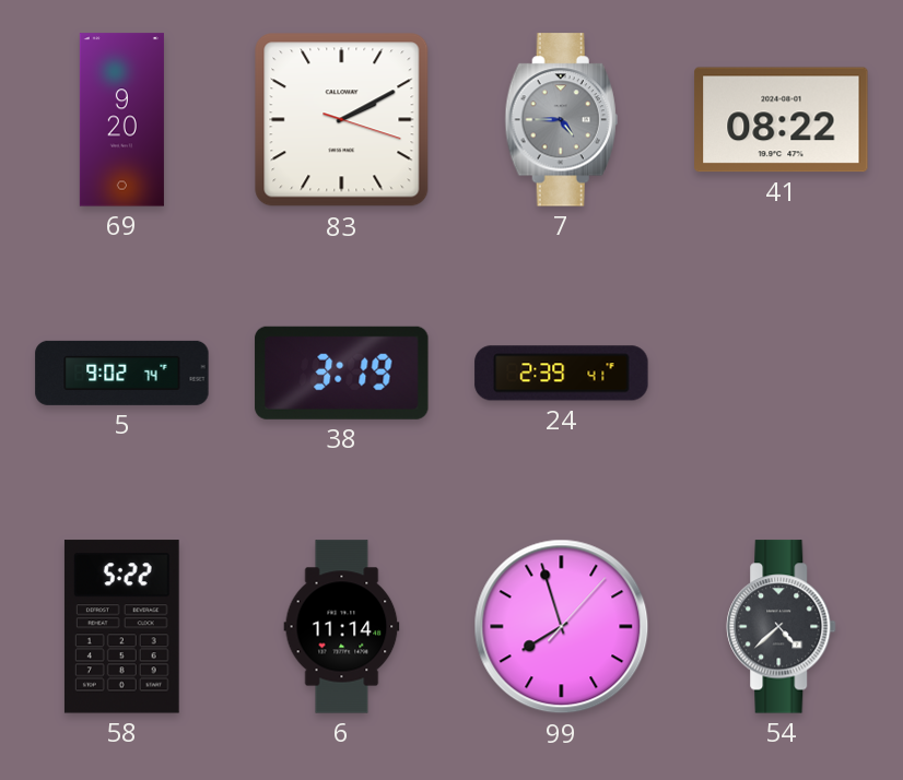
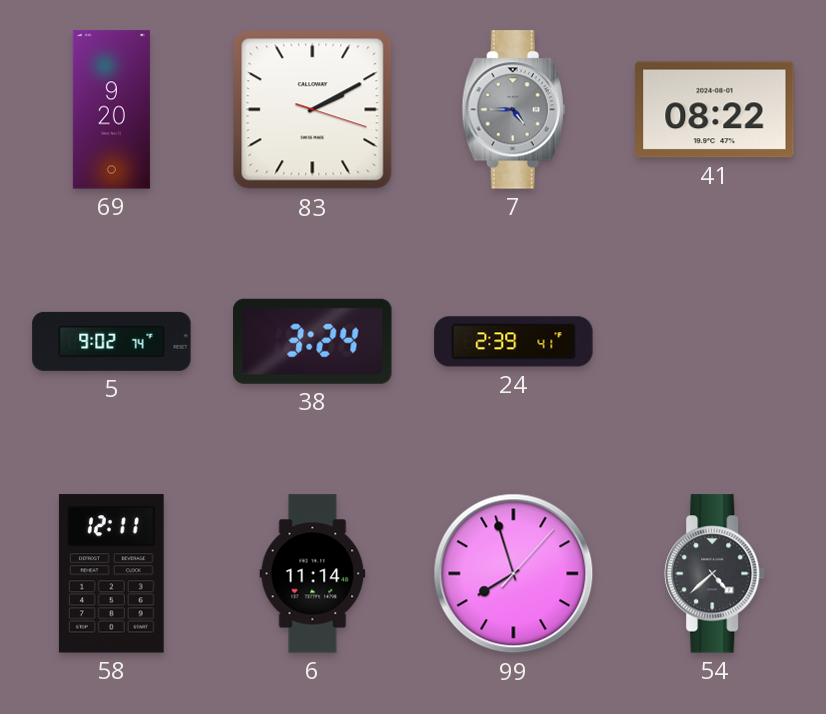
38: 3:19 -> 3:24
58: 5:22 -> 12:11
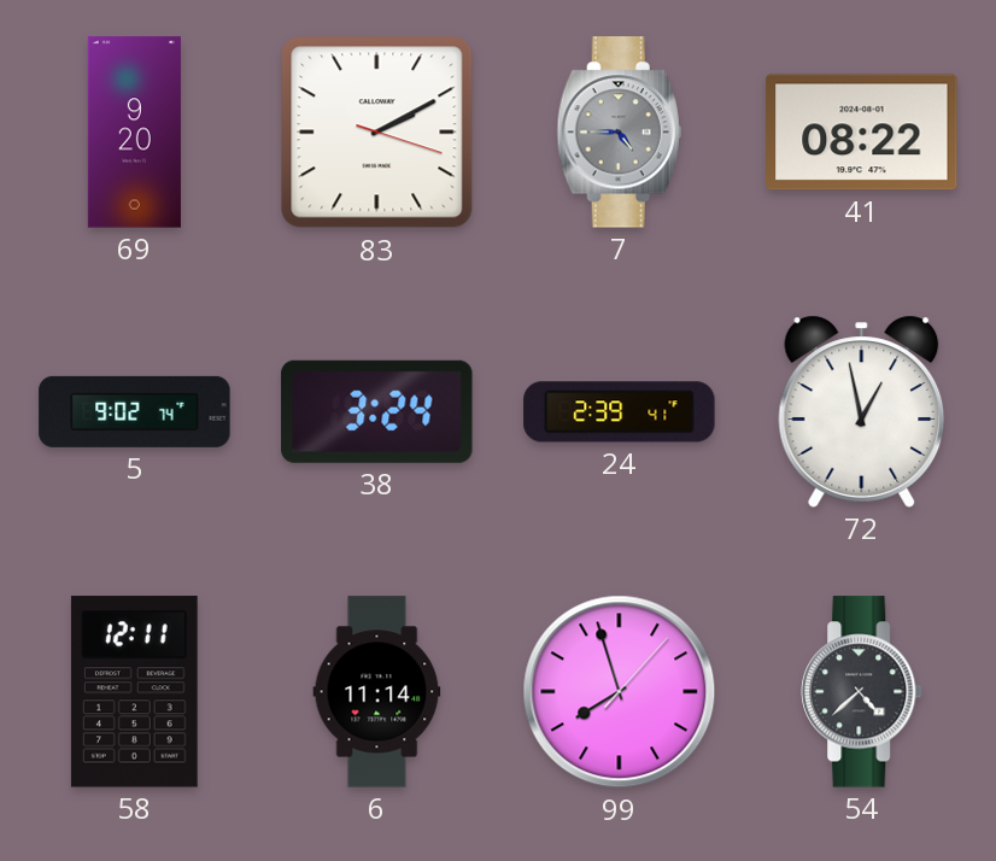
72: none -> 12:58
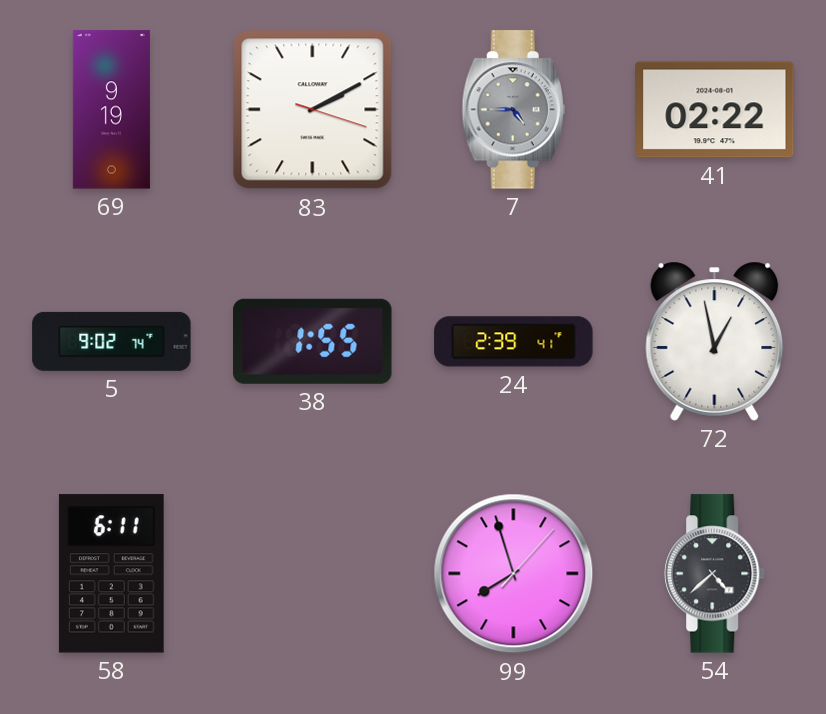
69: 9:20 -> 9:19
41: 08:22 -> 02:22
38: 3:24 -> 1:55
58: 12:11 -> 6:11
6: 11:14 -> none
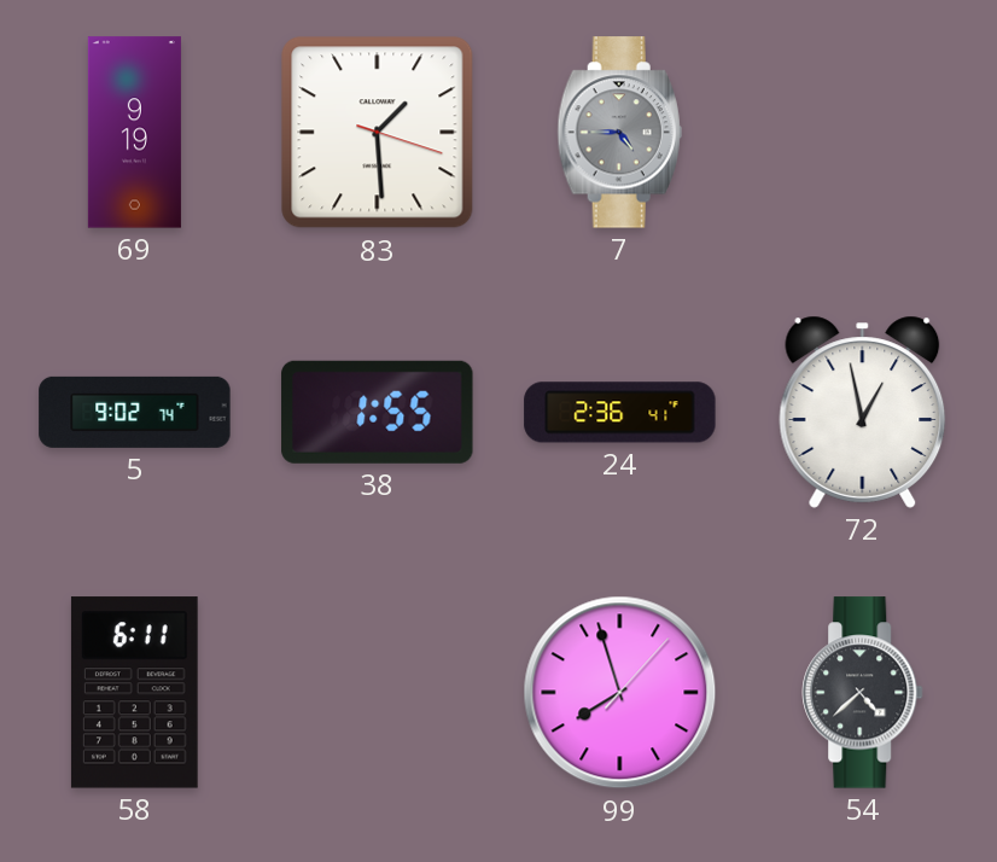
83: 2:10 -> 1:29
41: 02:22 -> none
24: 2:39 -> 2:36
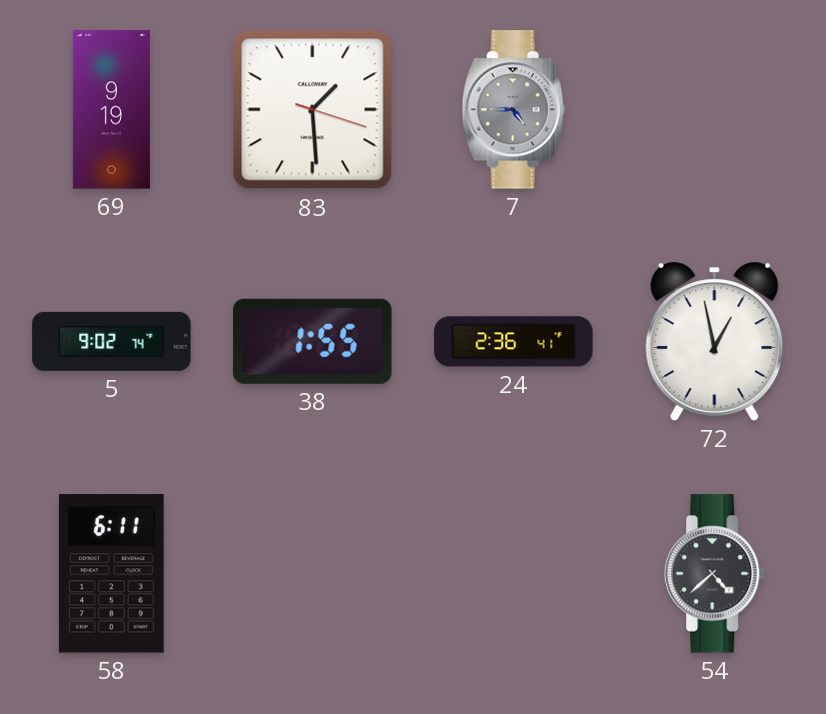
99: 7:57 -> none
